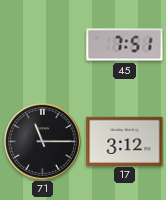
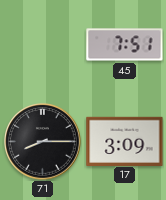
71: 11:15 -> 8:15
17: 3:12 -> 3:09
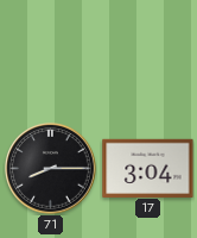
45: 7:51 -> none
17: 3:09 -> 3:04
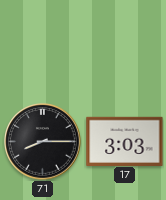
17: 3:04 -> 3:03
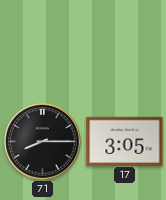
17: 3:03 -> 3:05
